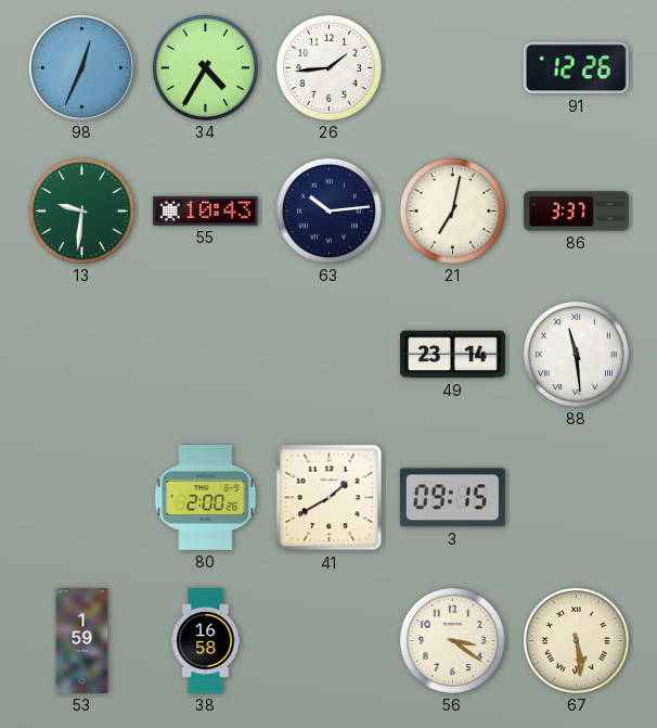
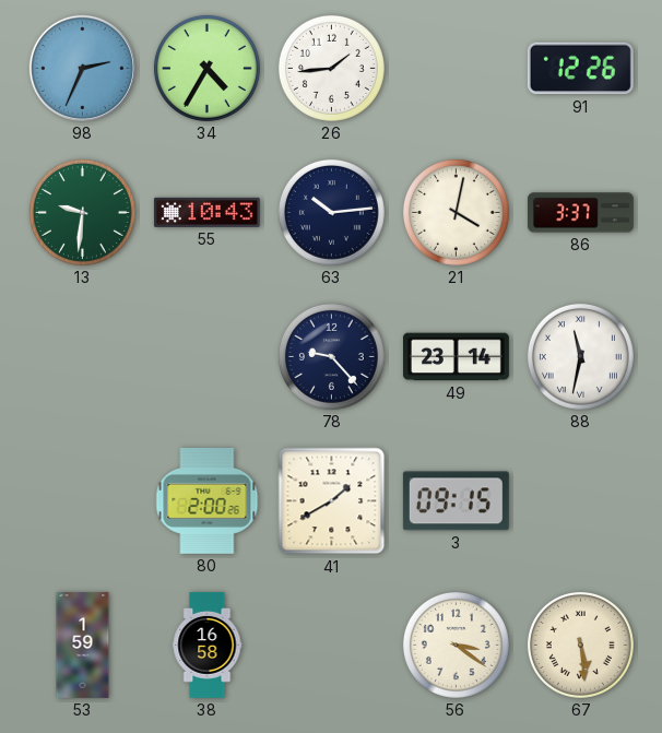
98: 12:34 -> 2:34
21: 7:02 -> 4:02
78: none -> 9:23
88: 11:29 -> 11:32
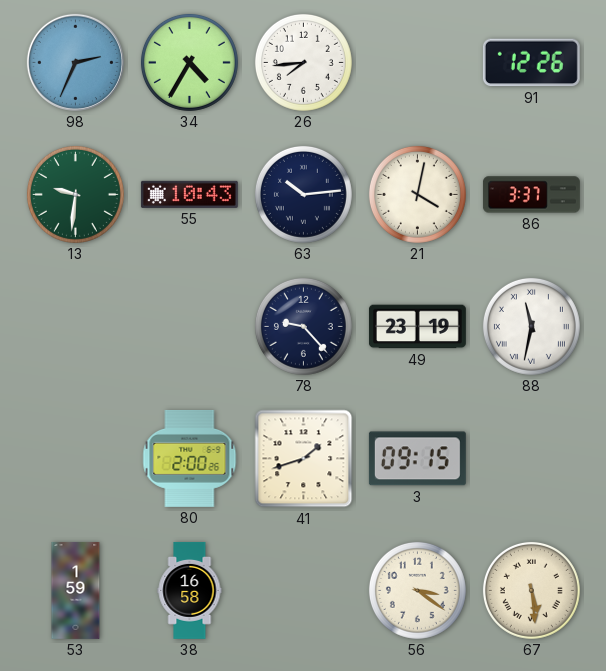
26: 1:44 -> 7:44
49: 23:14 -> 23:19
41: 1:40 -> 1:42
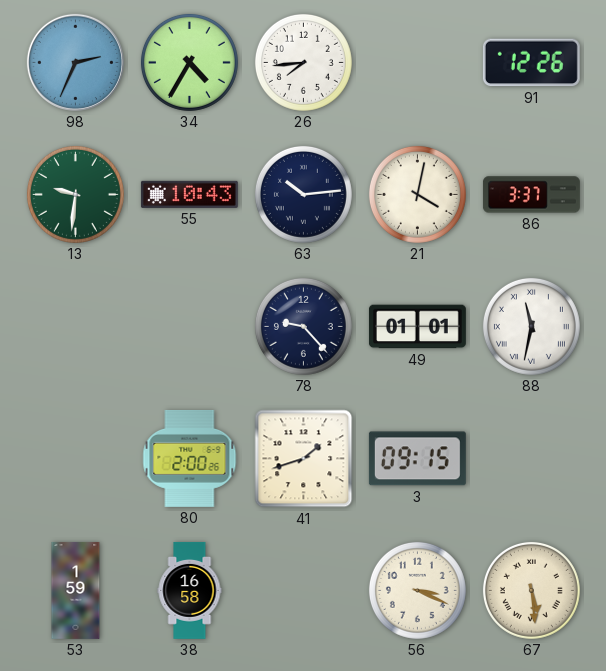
49: 23:19 -> 01:01
56: 3:21 -> 3:19
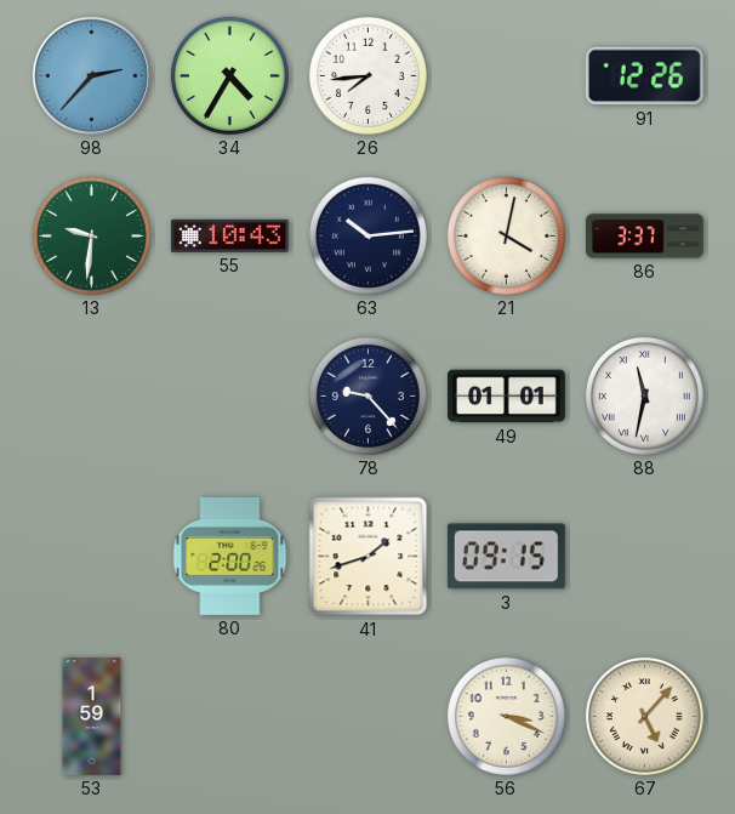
98: 2:34 -> 2:37
38: 16:58 -> none
67: 5:29 -> 5:07
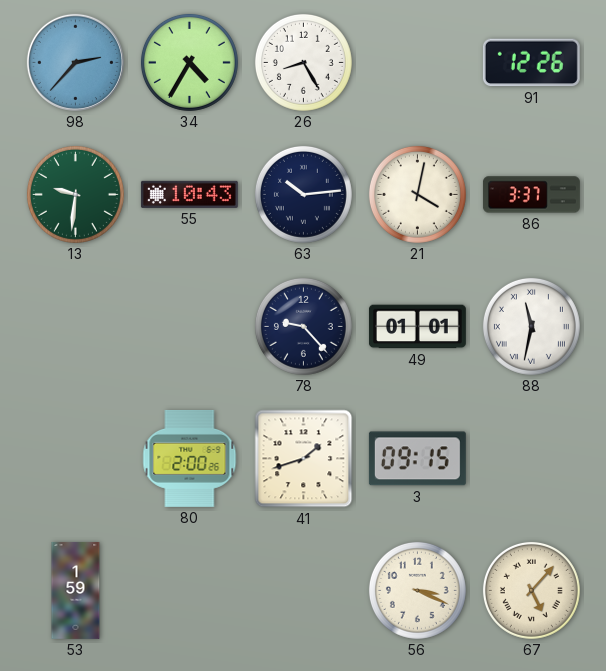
26: 7:44 -> 8:25
